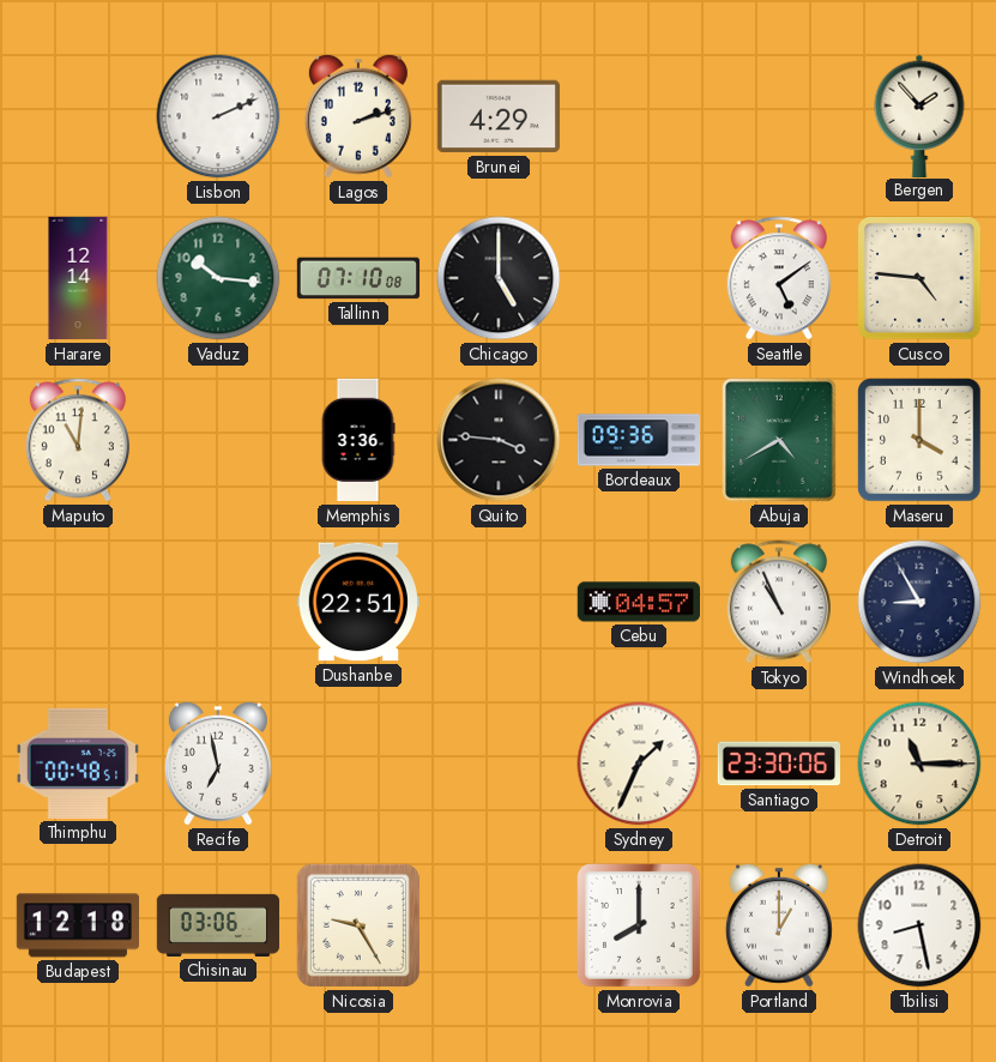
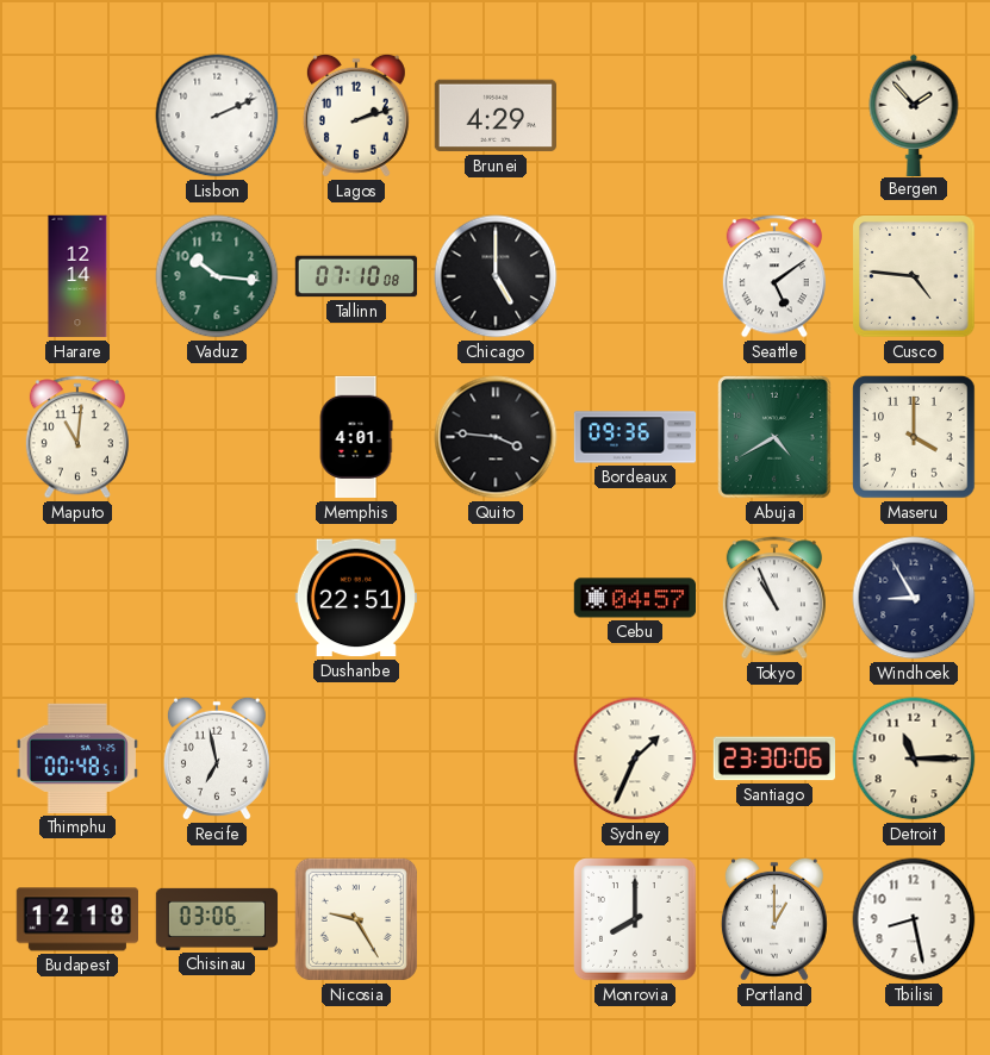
Memphis: 3:36 -> 4:01
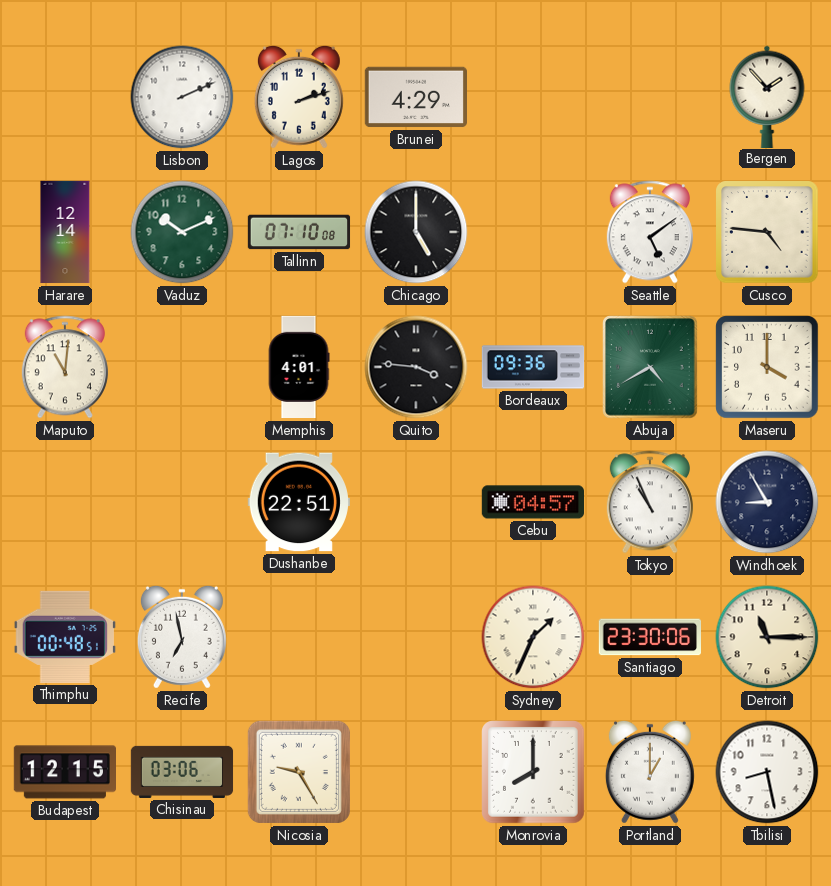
Vaduz: 10:16 -> 10:11
Budapest: 12:18 -> 12:15
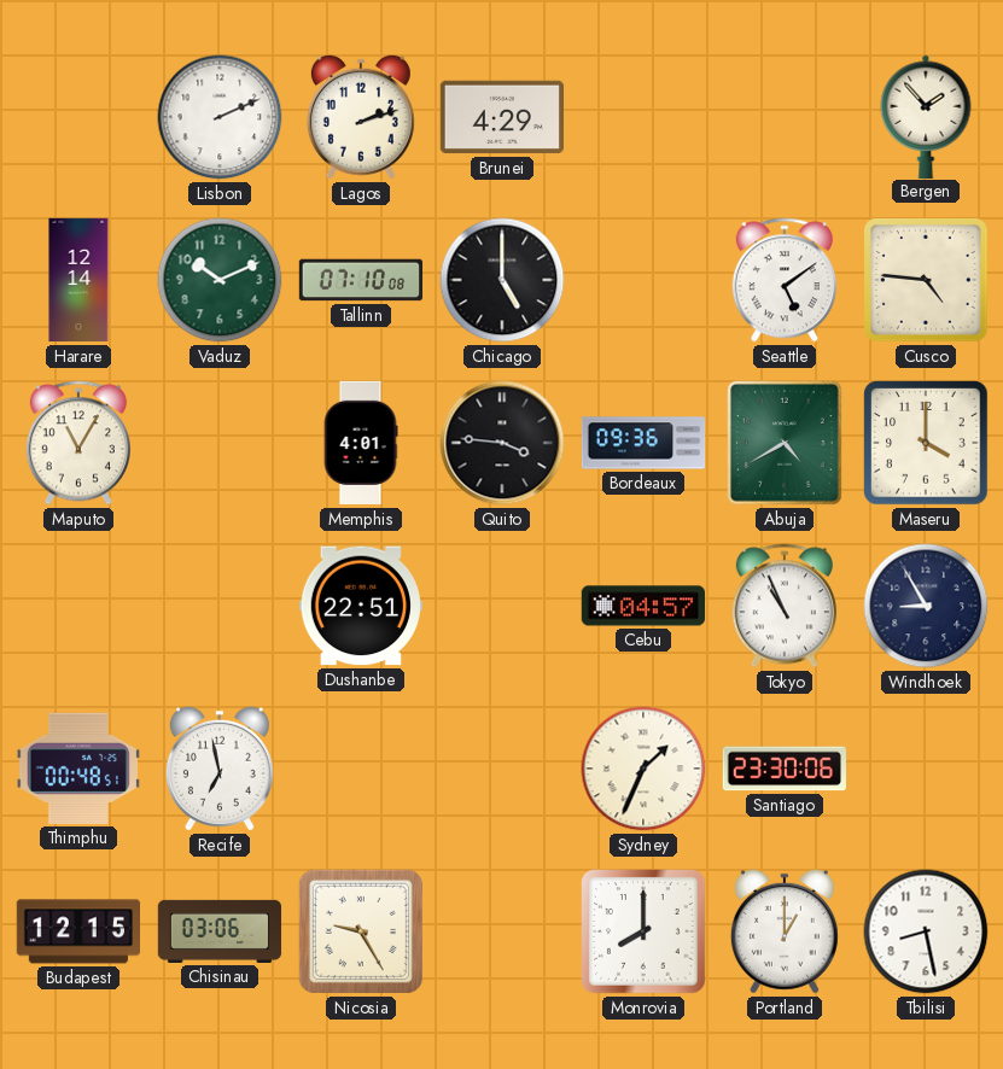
Maputo: 11:01 -> 11:05
Detroit: 11:15 -> none
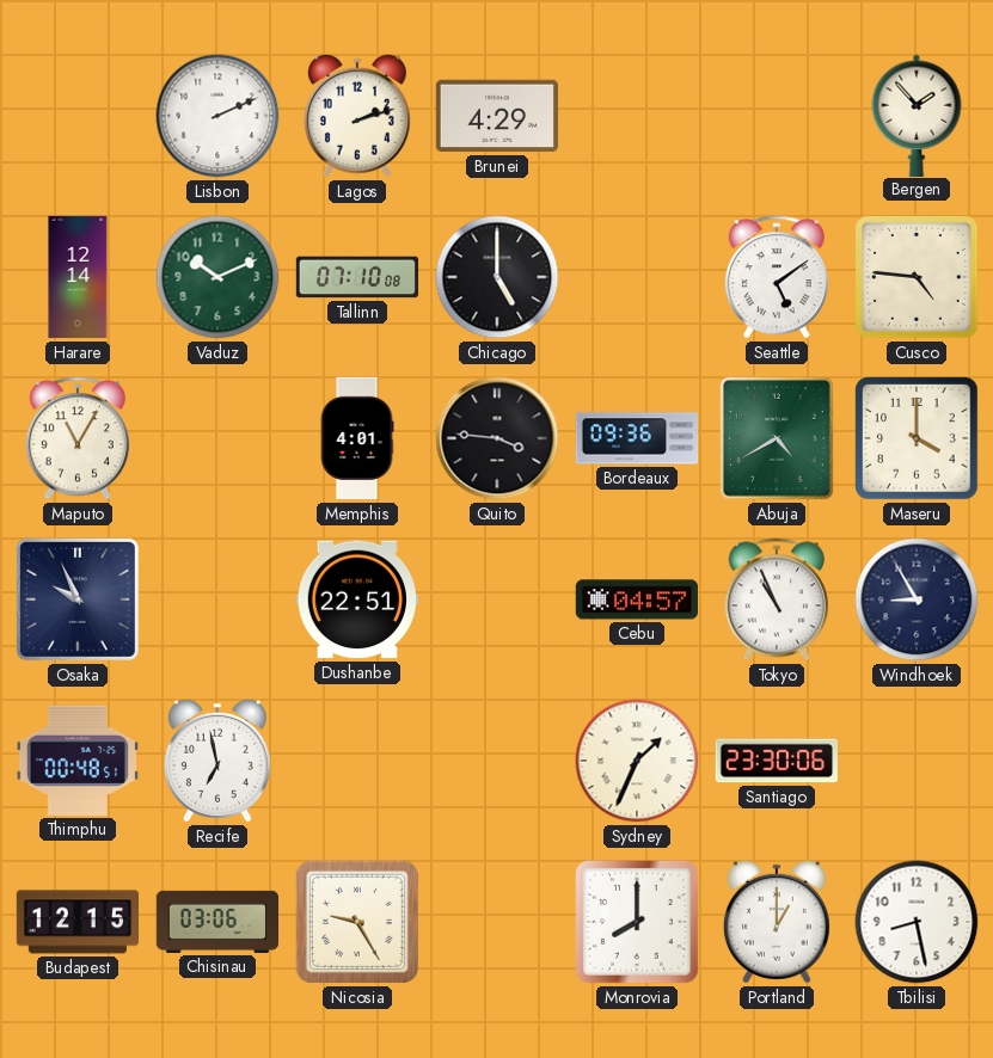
Osaka: none -> 9:56
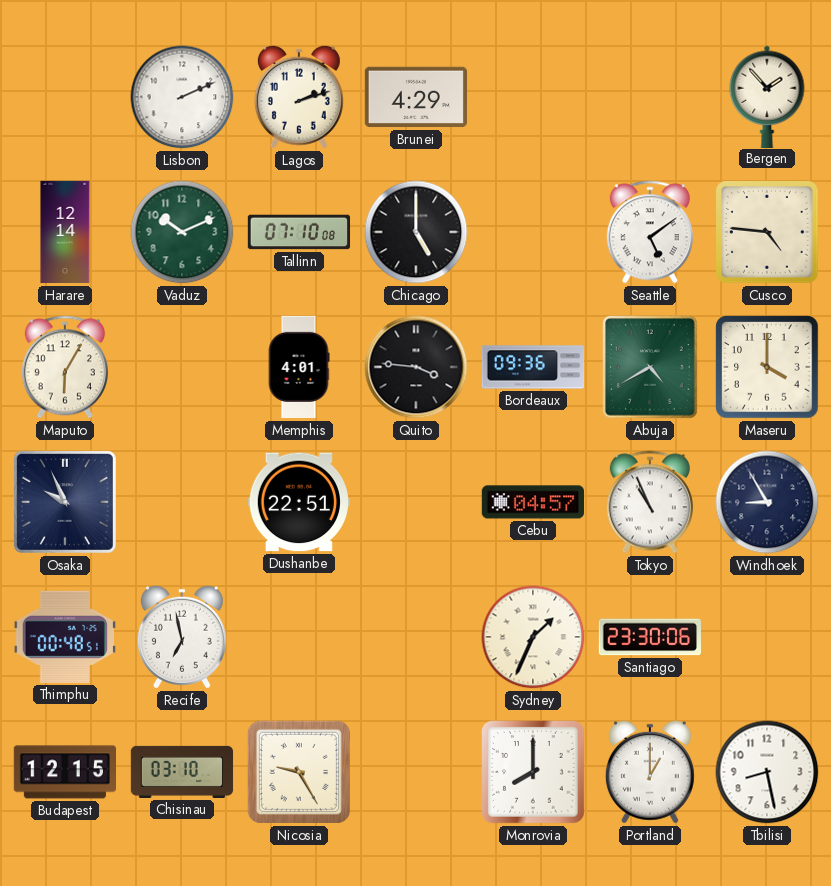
Maputo: 11:05 -> 6:05
Chisinau: 03:06 -> 03:10
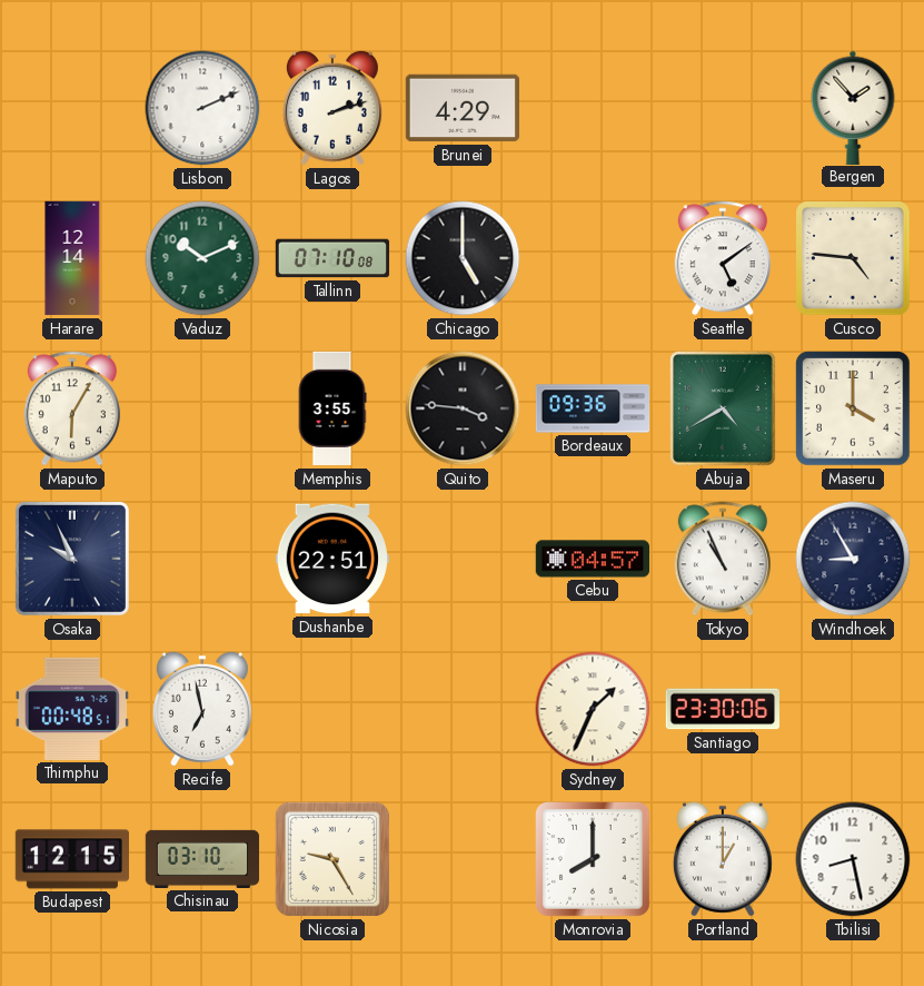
Memphis: 4:01 -> 3:55
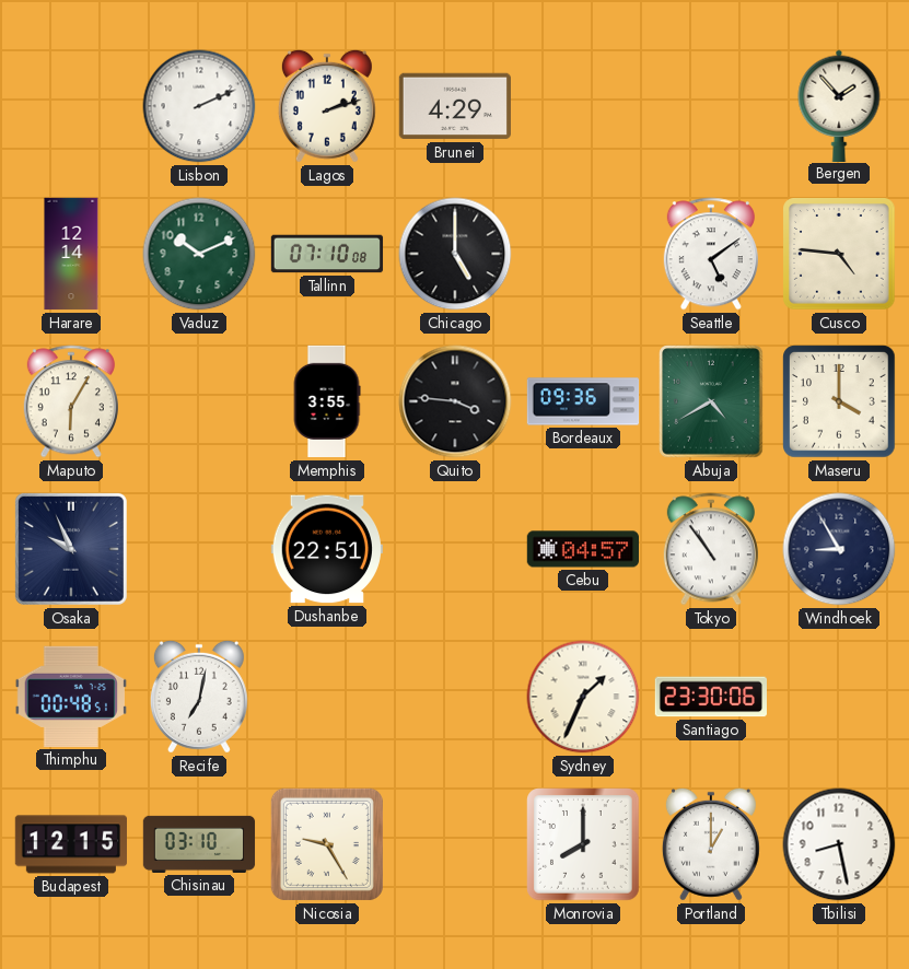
Tokyo: 10:56 -> 10:54
Recife: 6:58 -> 7:02
